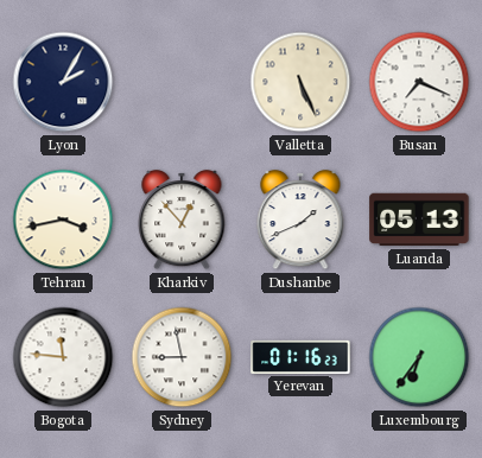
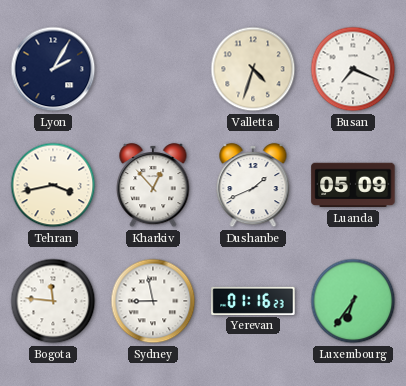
Valletta: 5:26 -> 4:33
Luanda: 05:13 -> 05:09
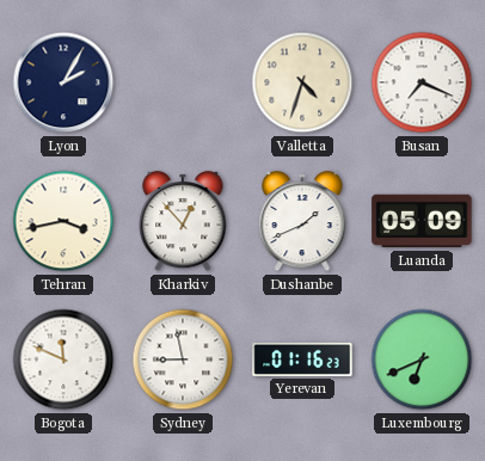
Bogota: 11:46 -> 11:49
Luxembourg: 6:36 -> 6:41
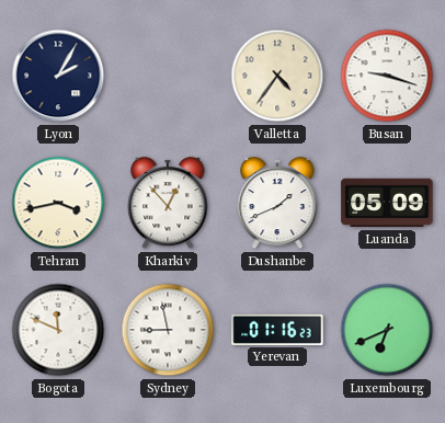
Valletta: 4:33 -> 4:36
Busan: 7:19 -> 9:18
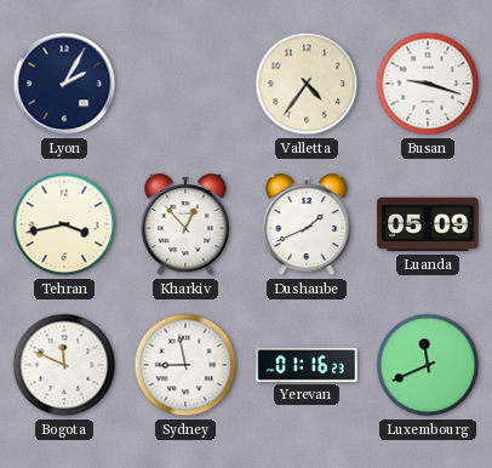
Luxembourg: 6:41 -> 11:41
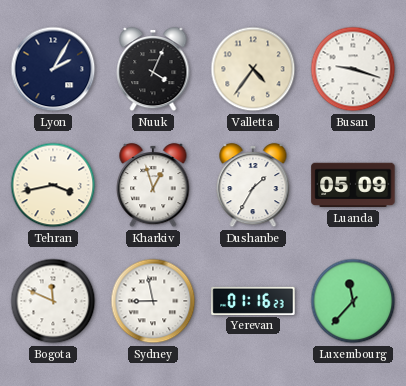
Nuuk: none -> 4:04
Kharkiv: 12:53 -> 12:57
Dushanbe: 1:41 -> 1:35
Luxembourg: 11:41 -> 11:37
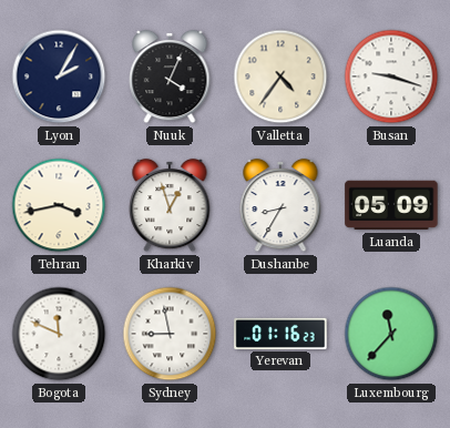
Dushanbe: 1:35 -> 8:35
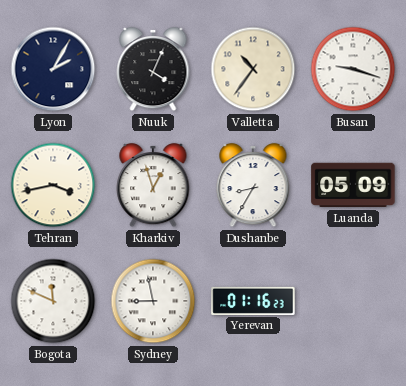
Valletta: 4:36 -> 10:36
Luxembourg: 11:37 -> none
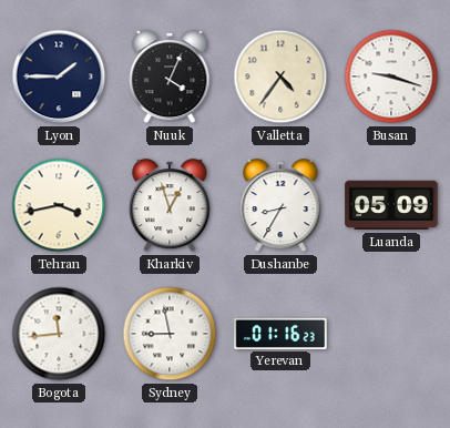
Lyon: 2:05 -> 1:45
Valletta: 10:36 -> 4:36
Bogota: 11:49 -> 11:44
